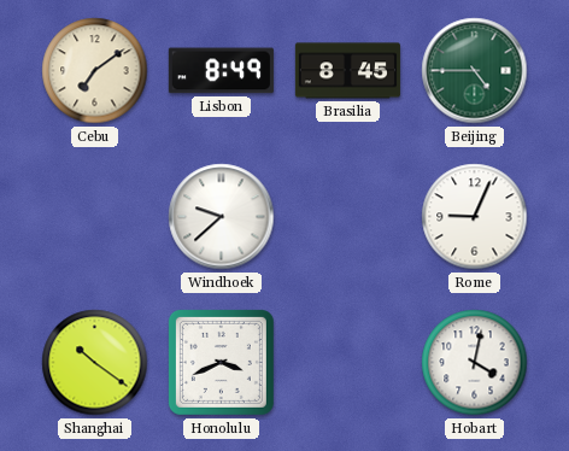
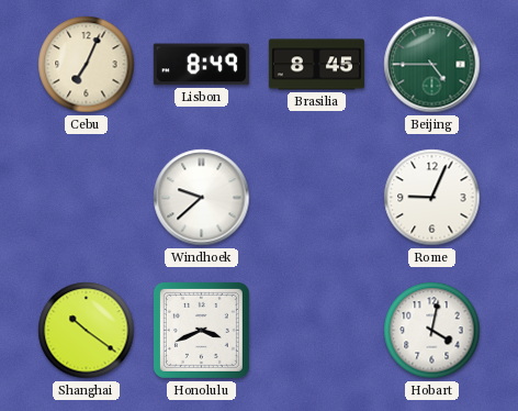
Cebu: 7:09 -> 7:04
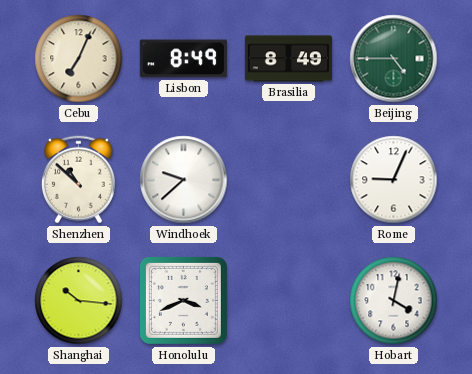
Brasilia: 8:45 -> 8:49
Shenzhen: none -> 10:52
Shanghai: 10:21 -> 10:16
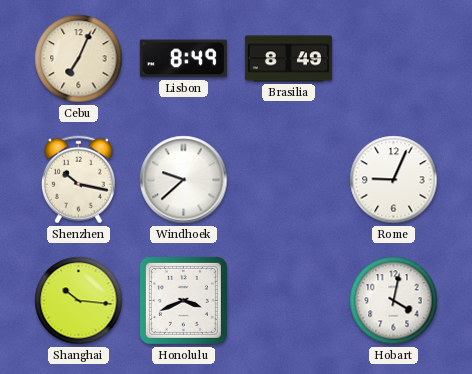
Beijing: 4:45 -> none
Shenzhen: 10:52 -> 10:17
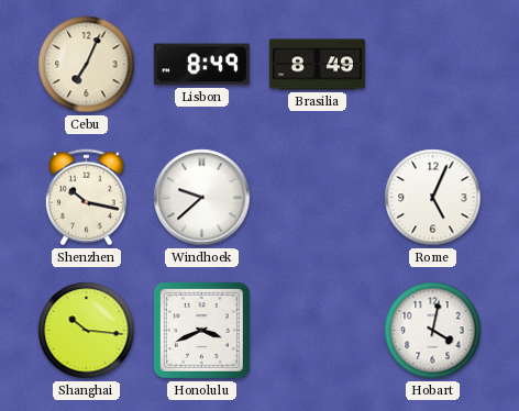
Rome: 9:04 -> 5:04
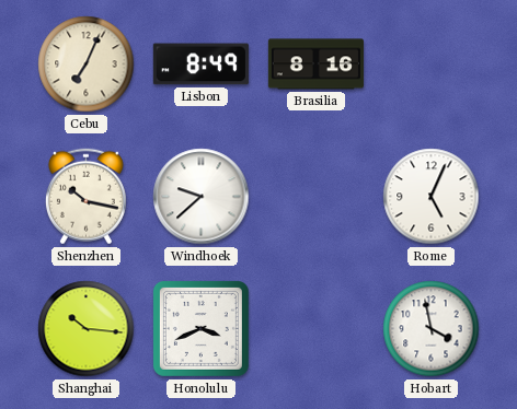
Brasilia: 8:49 -> 8:16
Hobart: 4:02 -> 3:58
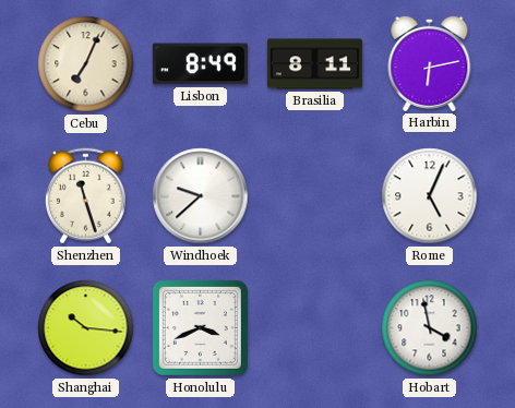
Brasilia: 8:16 -> 8:11
Harbin: none -> 6:13
Shenzhen: 10:17 -> 11:27
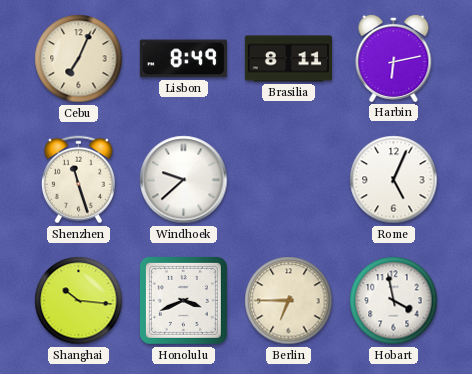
Berlin: none -> 6:45
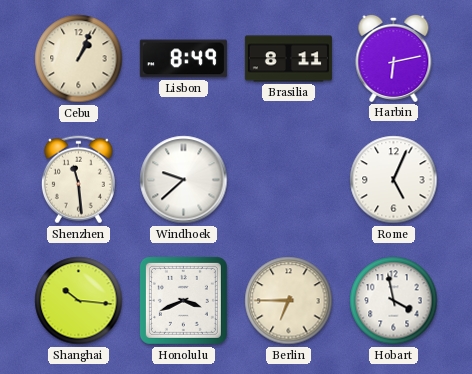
Cebu: 7:04 -> 1:04
Shenzhen: 11:27 -> 11:29
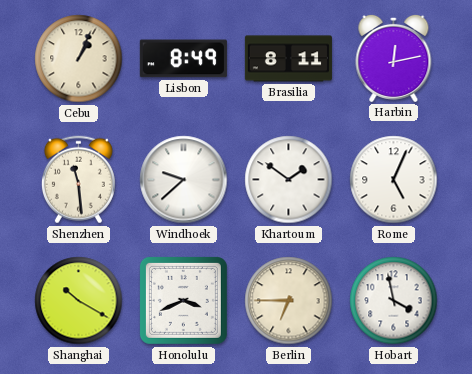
Harbin: 6:13 -> 12:13
Khartoum: none -> 1:51
Shanghai: 10:16 -> 10:20
